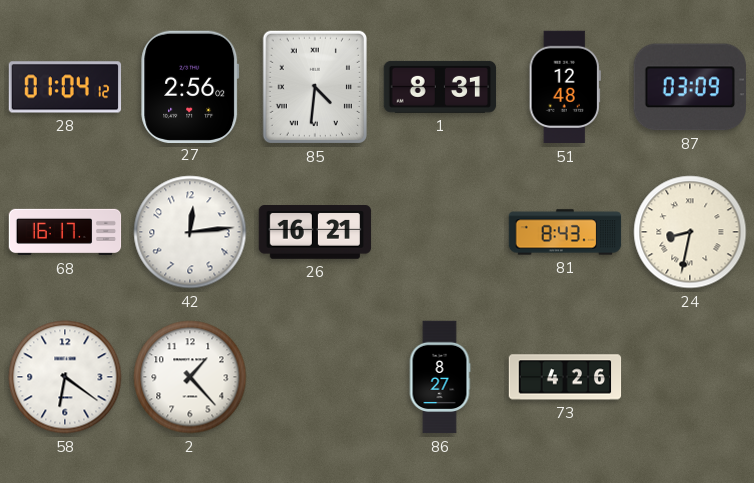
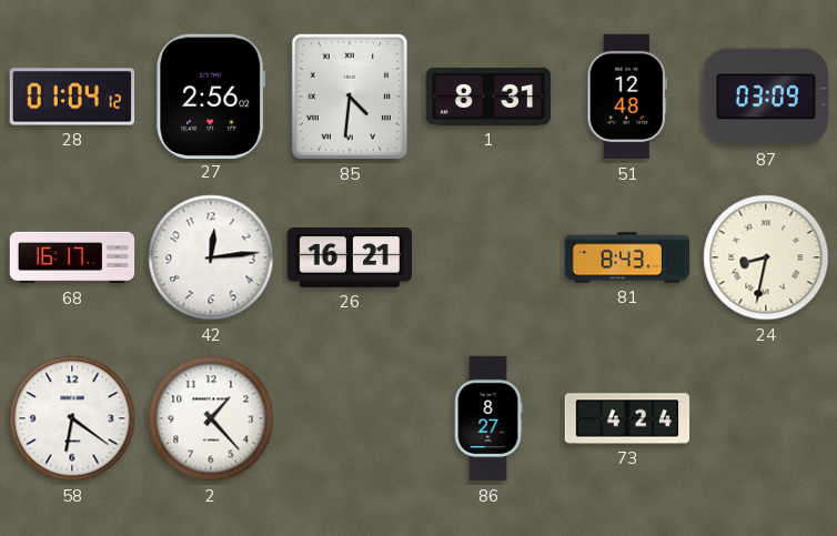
73: 4:26 -> 4:24
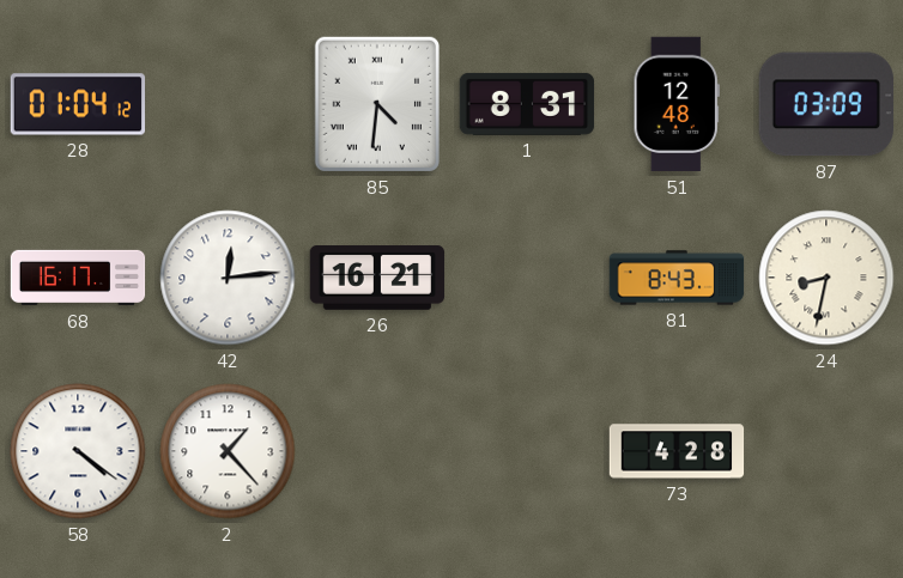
27: 2:56 -> none
58: 6:21 -> 4:21
86: 8:27 -> none
73: 4:24 -> 4:28
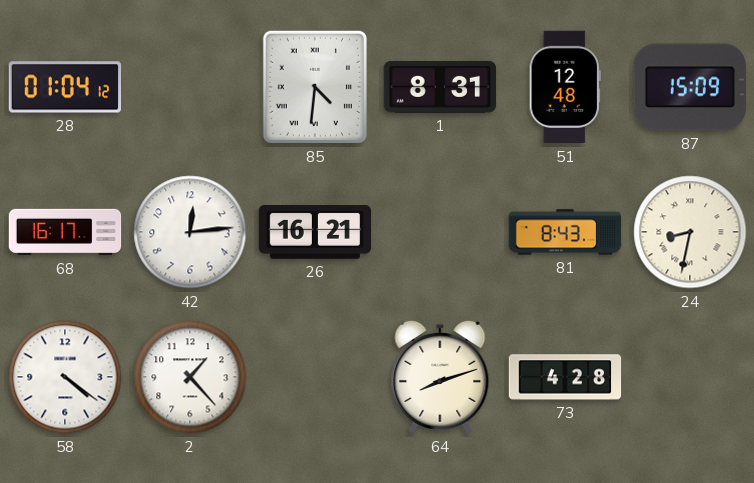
87: 03:09 -> 15:09
64: none -> 8:12
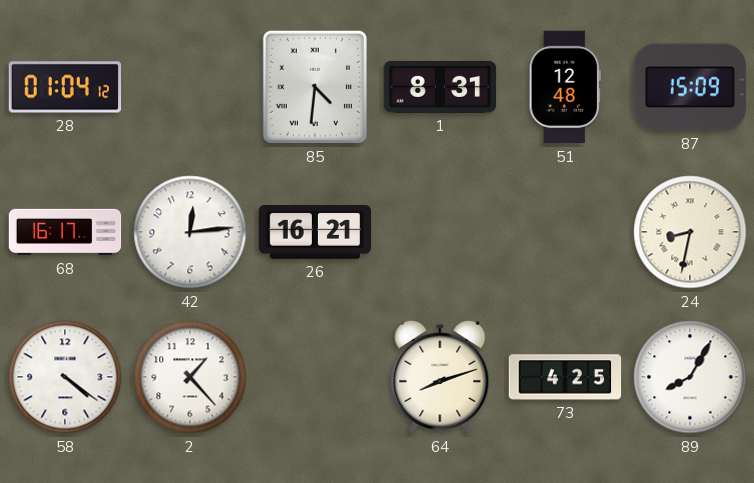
81: 8:43 -> none
73: 4:28 -> 4:25
89: none -> 8:05
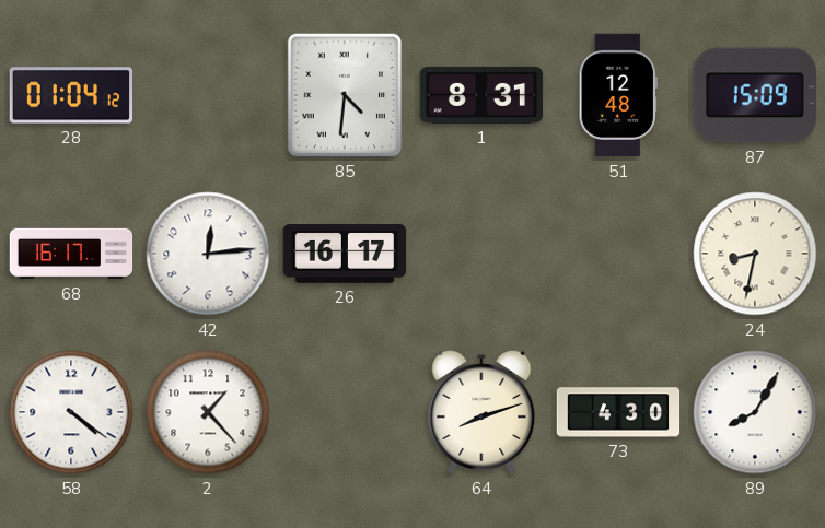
26: 16:21 -> 16:17
73: 4:25 -> 4:30
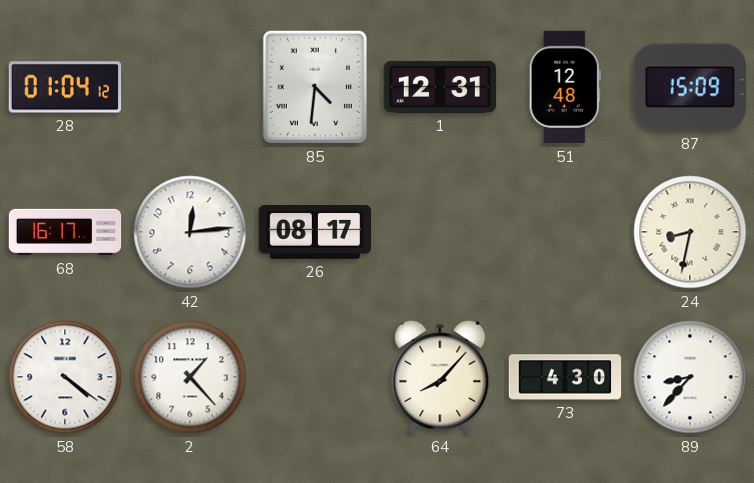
1: 8:31 -> 12:31
26: 16:17 -> 08:17
64: 8:12 -> 8:07
89: 8:05 -> 8:37
